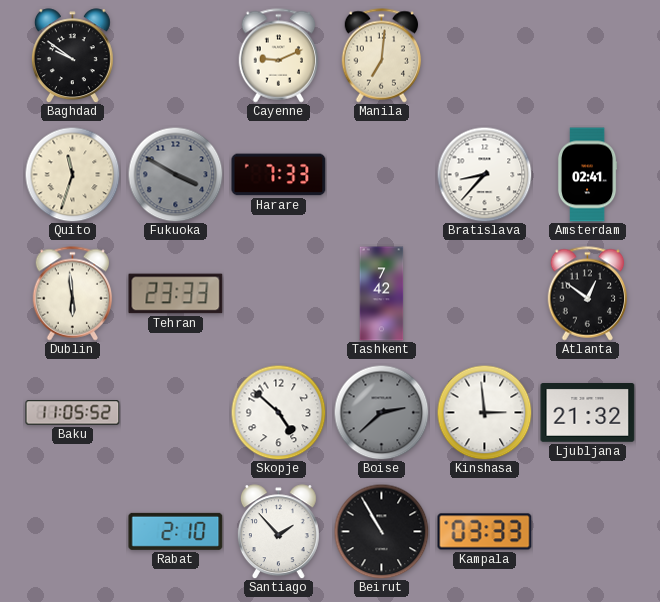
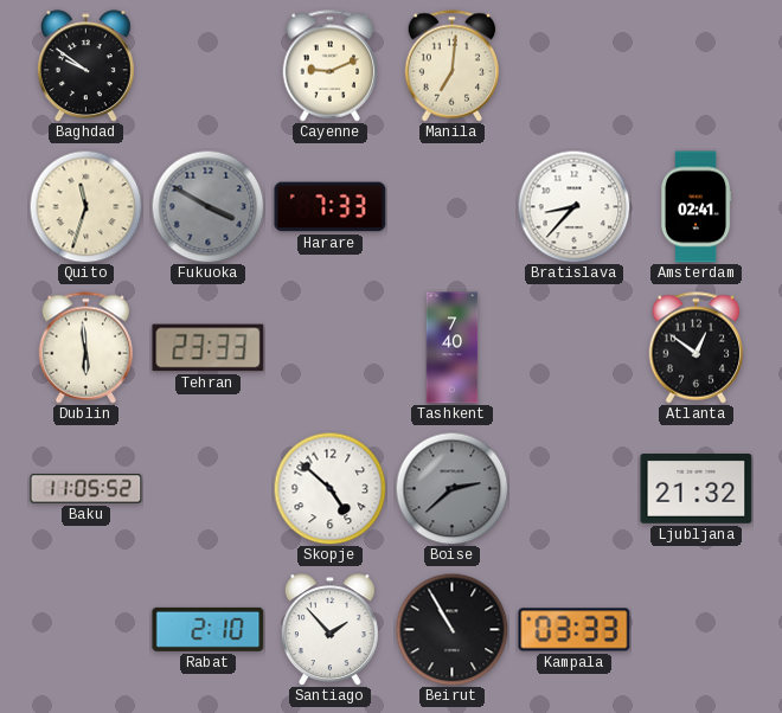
Tashkent: 7:42 -> 7:40
Kinshasa: 2:59 -> none
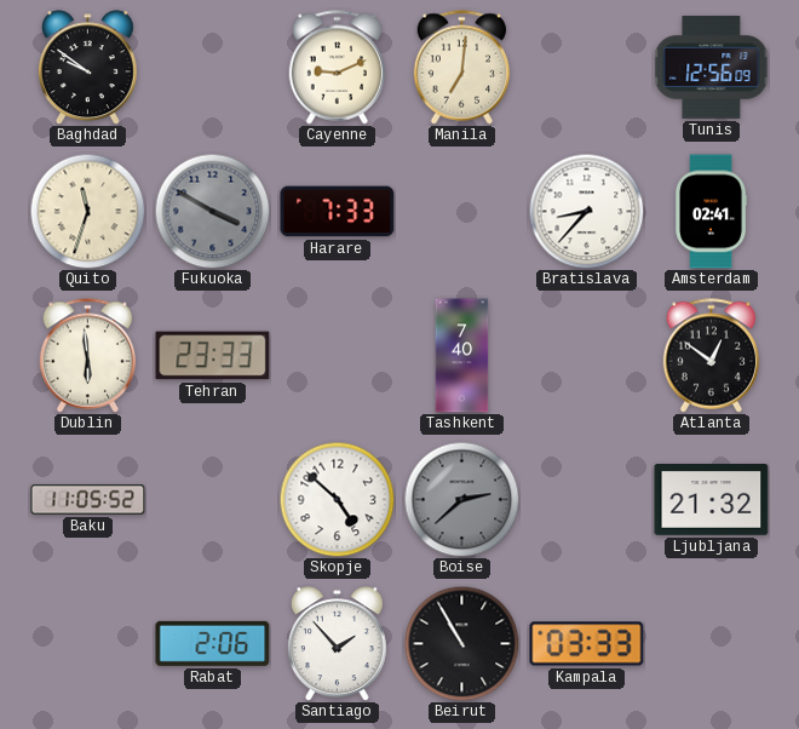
Tunis: none -> 12:56
Rabat: 2:10 -> 2:06
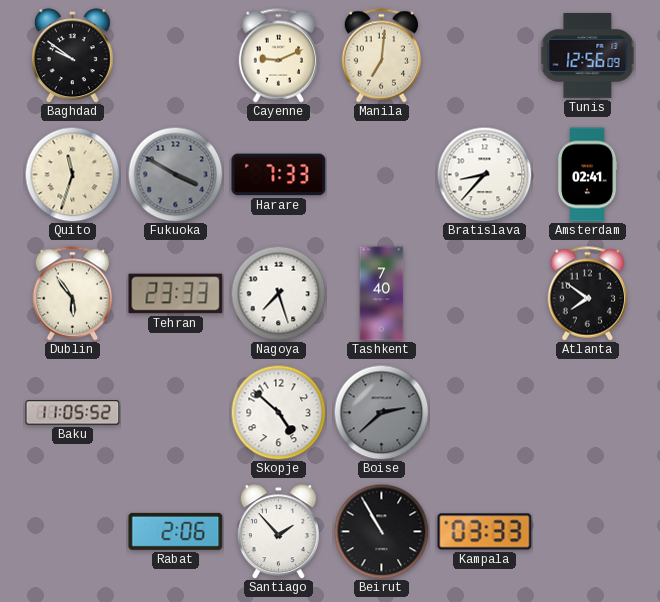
Dublin: 5:59 -> 5:54
Nagoya: none -> 7:27
Atlanta: 12:51 -> 7:51
Ljubljana: 21:32 -> none
